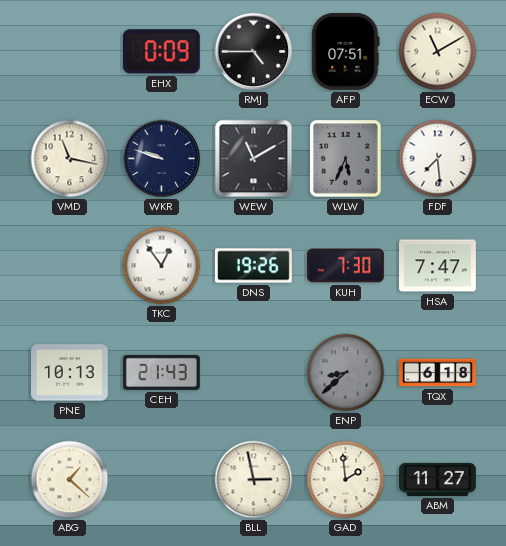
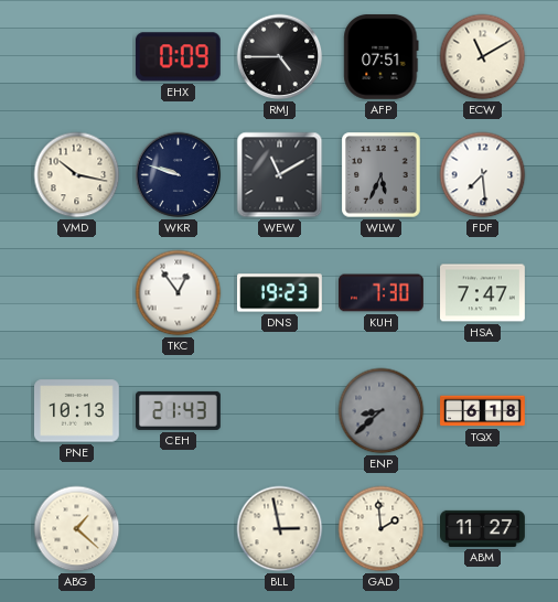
VMD: 11:17 -> 10:17
DNS: 19:26 -> 19:23
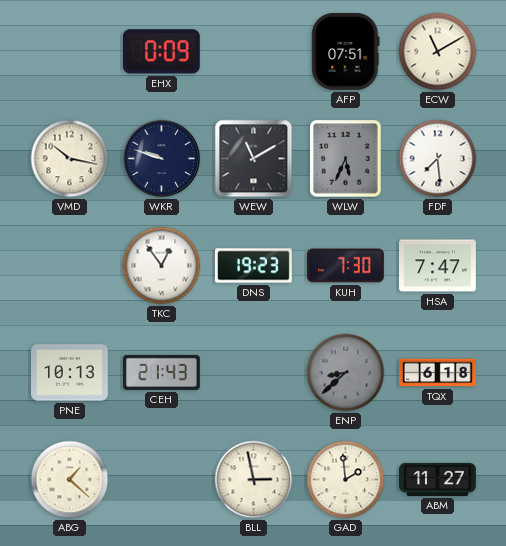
RMJ: 4:45 -> none
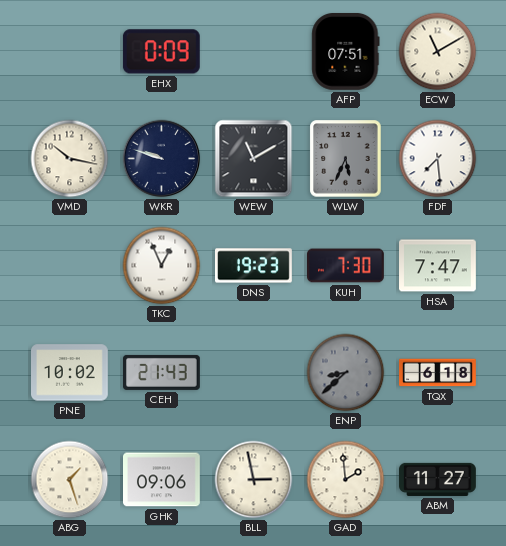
TKC: 12:54 -> 12:56
PNE: 10:13 -> 10:02
ABG: 1:22 -> 1:27
GHK: none -> 09:06
